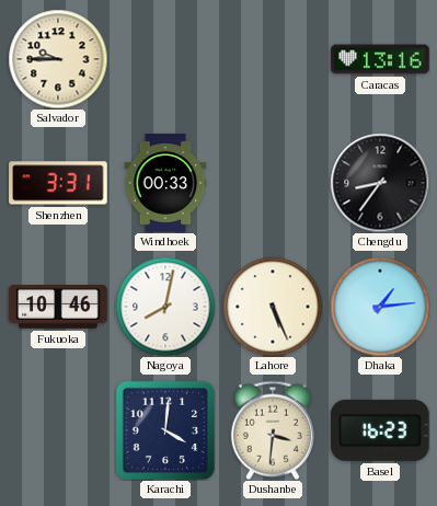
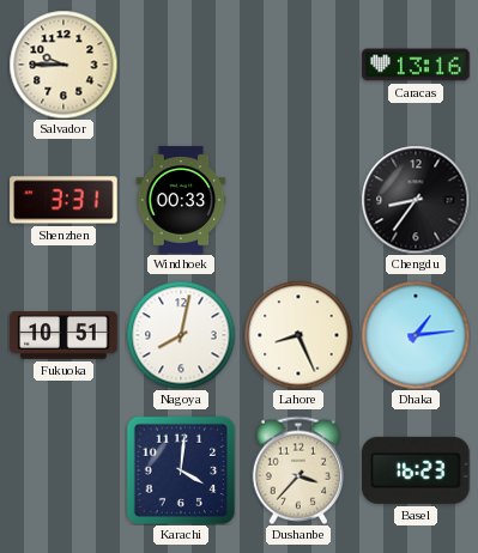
Fukuoka: 10:46 -> 10:51
Lahore: 5:26 -> 8:26
Dushanbe: 3:31 -> 3:37
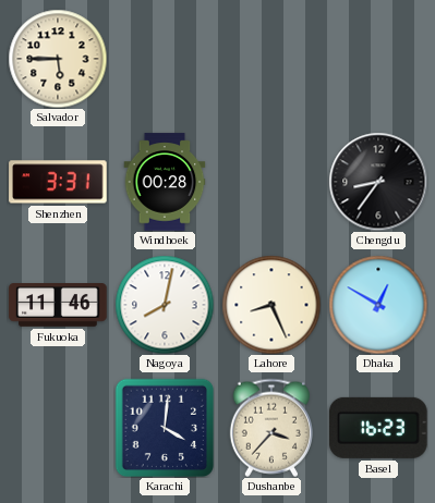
Salvador: 9:45 -> 5:45
Caracas: 13:16 -> none
Windhoek: 00:33 -> 00:28
Fukuoka: 10:51 -> 11:46
Dhaka: 1:14 -> 12:50
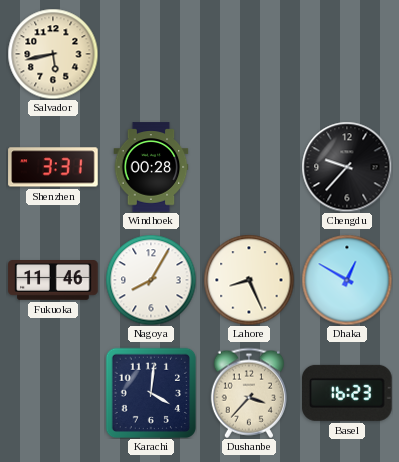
Salvador: 5:45 -> 5:43
Chengdu: 8:36 -> 9:37
Nagoya: 8:02 -> 8:05
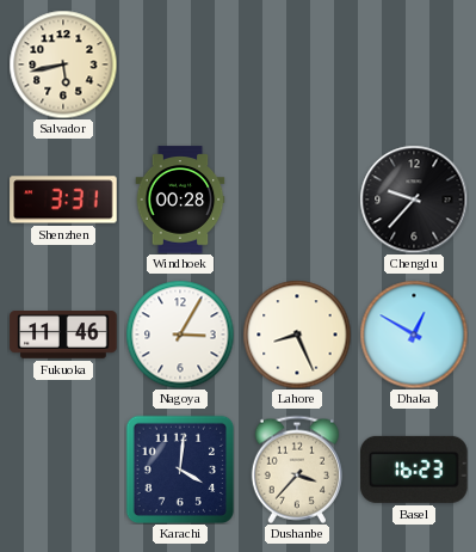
Nagoya: 8:05 -> 3:05
